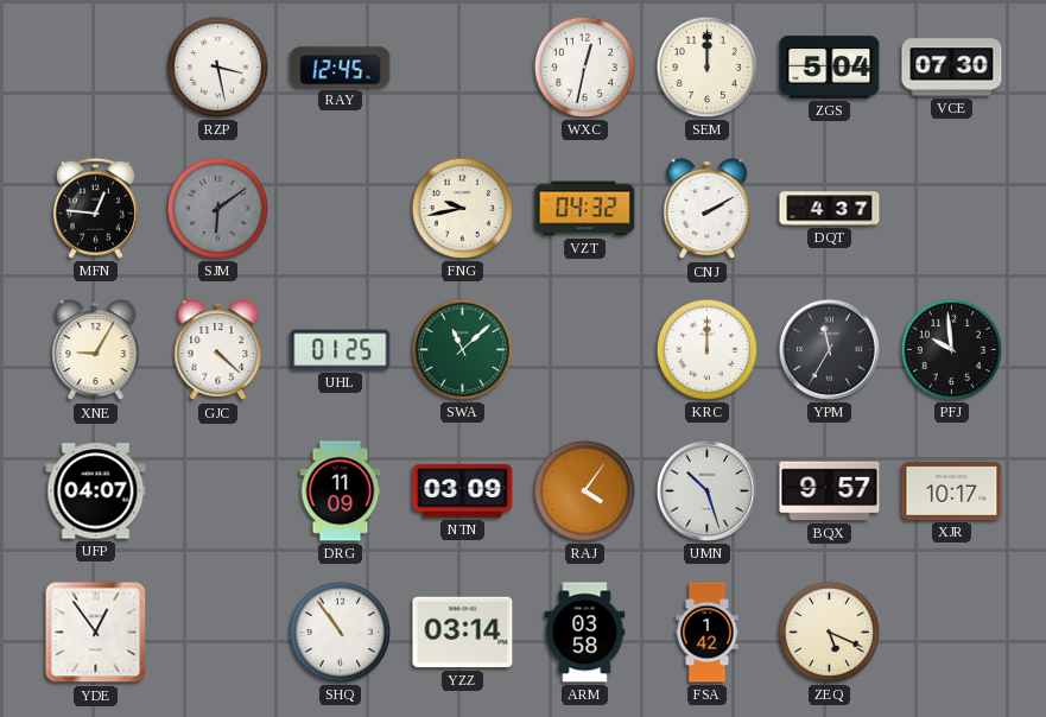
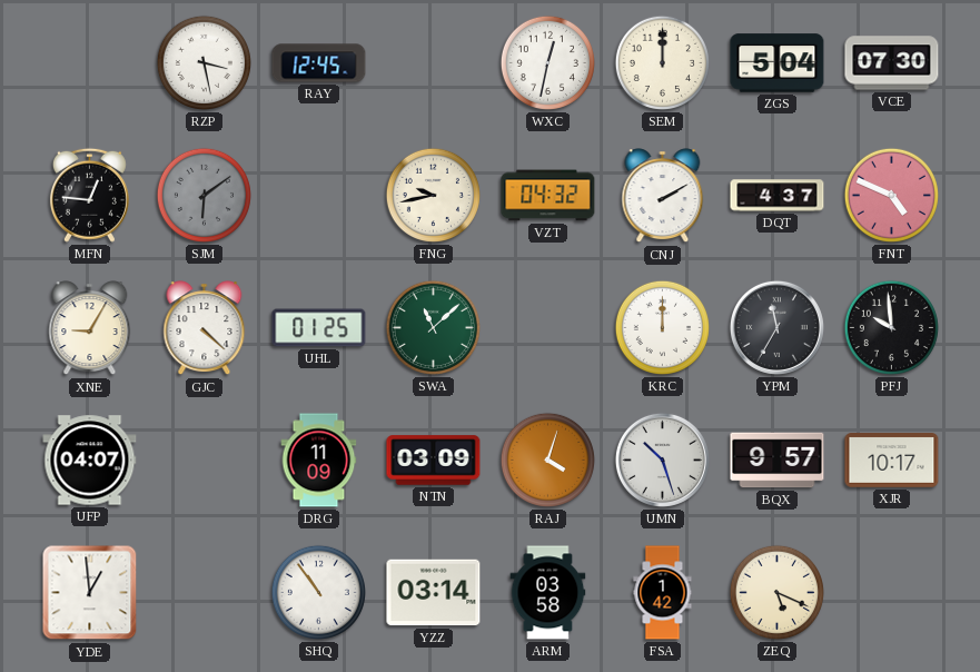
FNT: none -> 4:49
RAJ: 4:06 -> 4:03
YDE: 12:54 -> 12:59
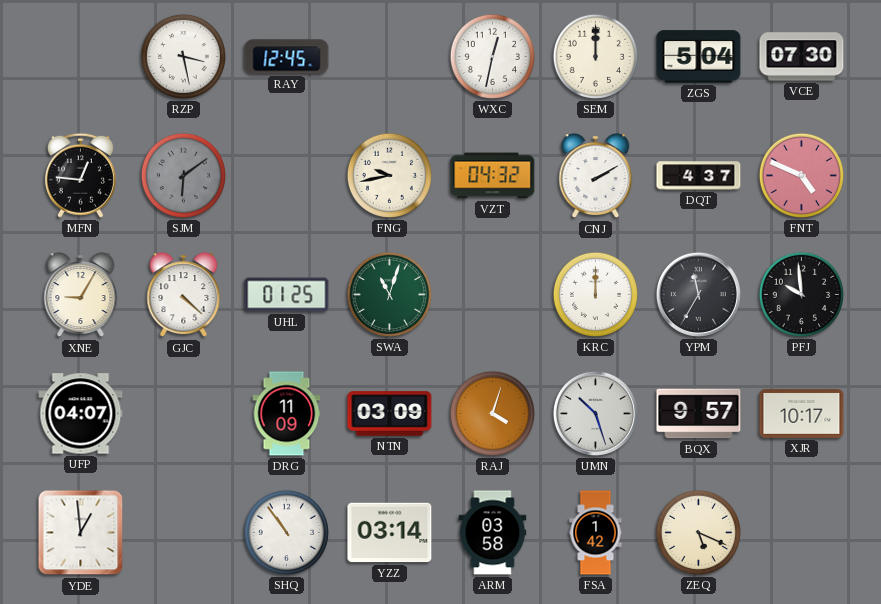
SWA: 11:08 -> 11:03
